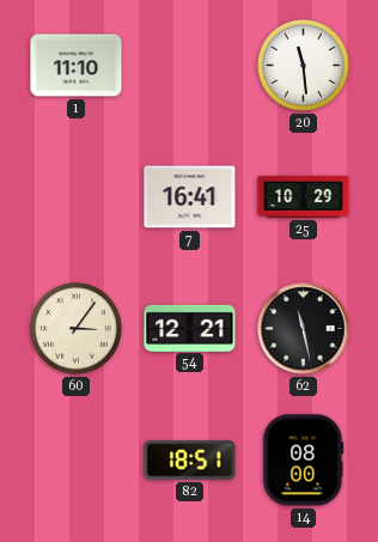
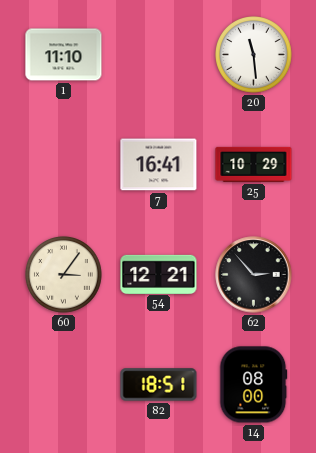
62: 11:28 -> 2:53
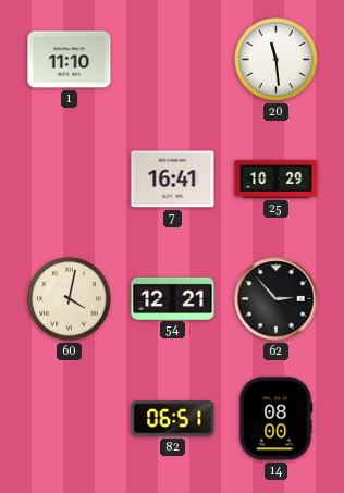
60: 3:06 -> 4:02
82: 18:51 -> 06:51
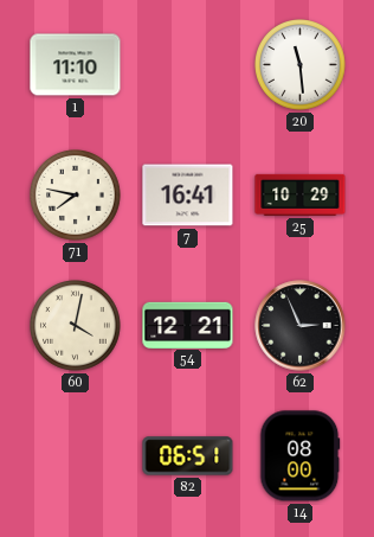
71: none -> 7:47
62: 2:53 -> 2:56
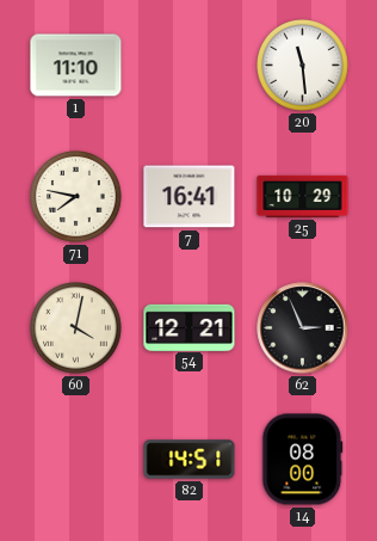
82: 06:51 -> 14:51
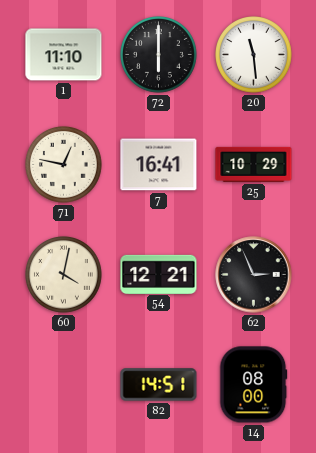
72: none -> 6:00
71: 7:47 -> 12:47
